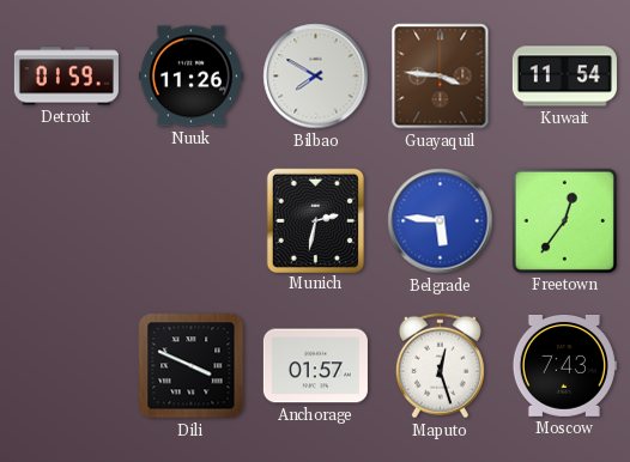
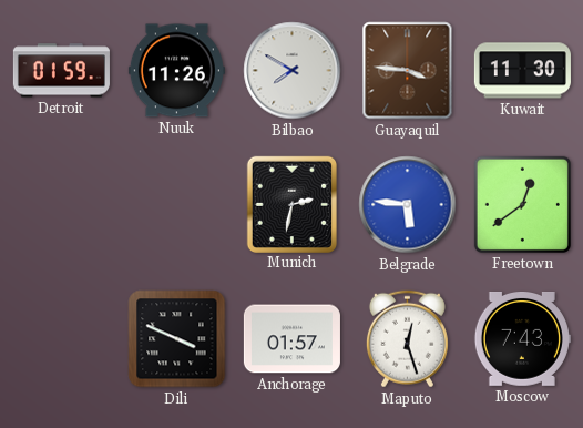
Kuwait: 11:54 -> 11:30
Freetown: 12:36 -> 12:39
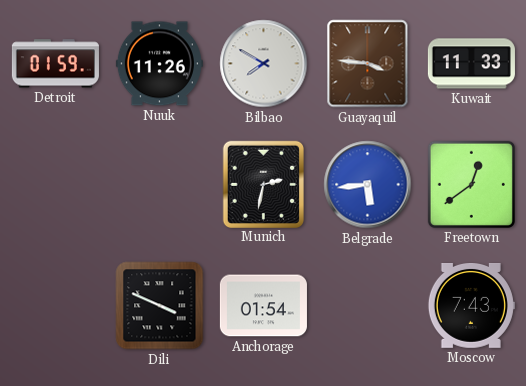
Kuwait: 11:30 -> 11:33
Belgrade: 5:46 -> 5:44
Anchorage: 01:57 -> 01:54
Maputo: 12:27 -> none
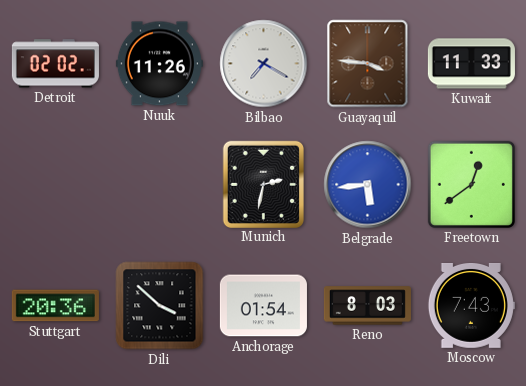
Detroit: 01:59 -> 02:02
Bilbao: 7:50 -> 7:20
Stuttgart: none -> 20:36
Dili: 3:49 -> 3:52
Reno: none -> 8:03
